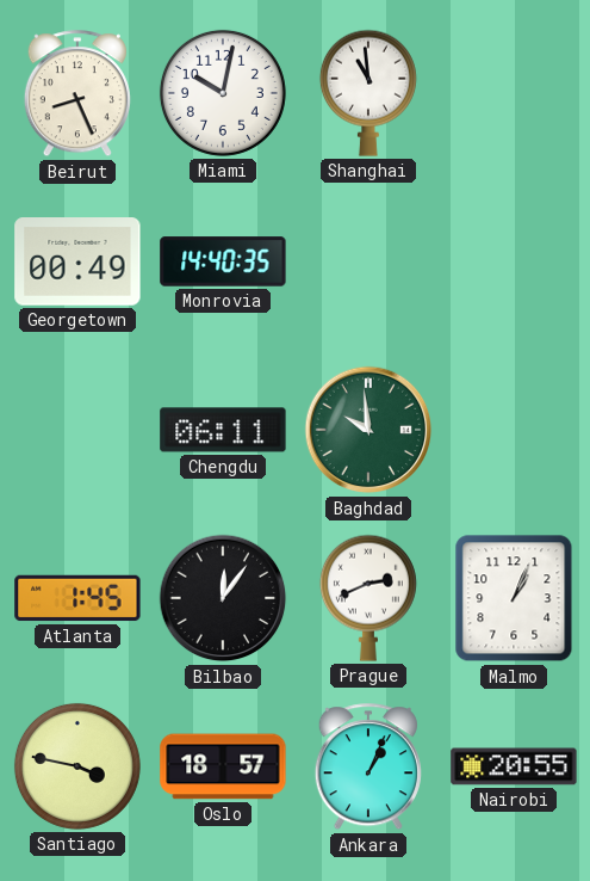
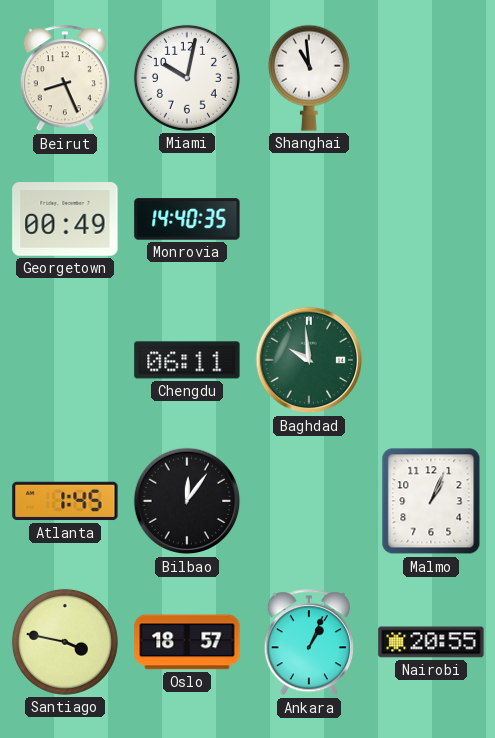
Prague: 2:41 -> none
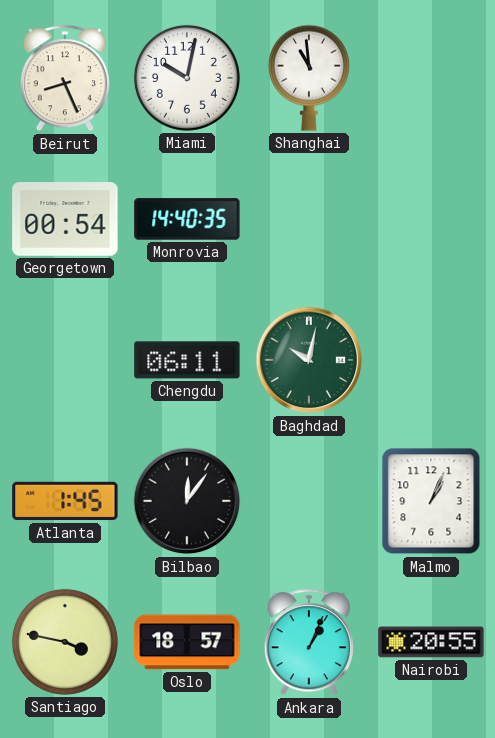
Georgetown: 00:49 -> 00:54
Baghdad: 9:59 -> 10:02
